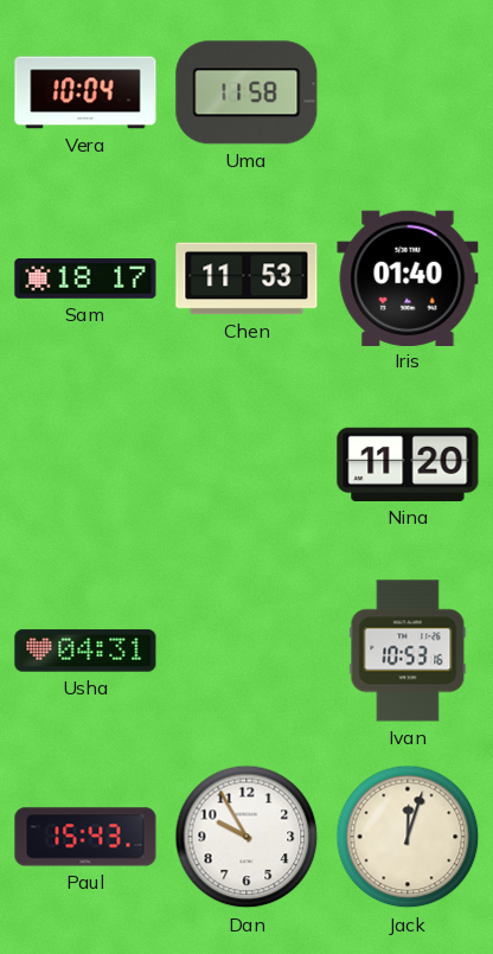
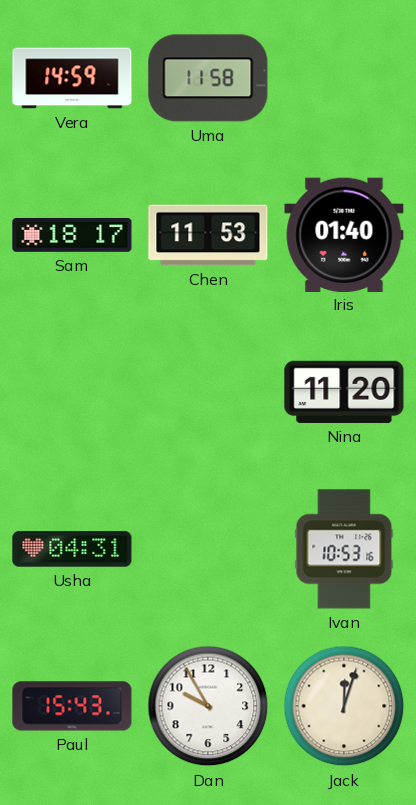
Vera: 10:04 -> 14:59
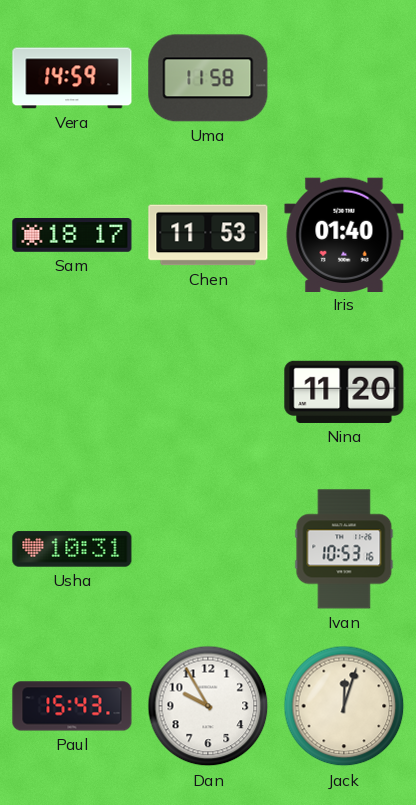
Usha: 04:31 -> 10:31
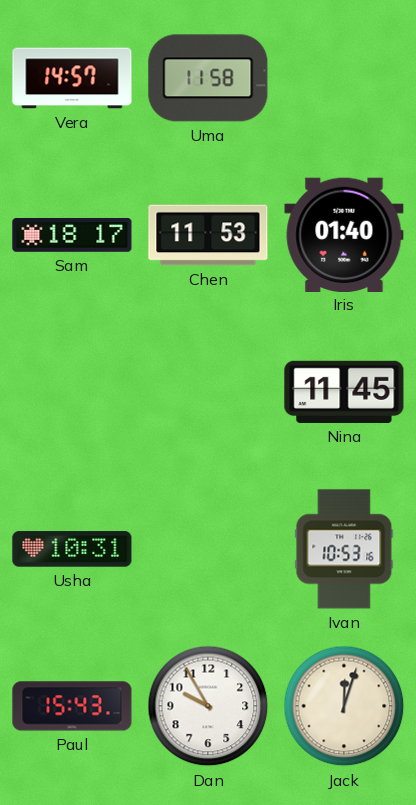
Vera: 14:59 -> 14:57
Nina: 11:20 -> 11:45
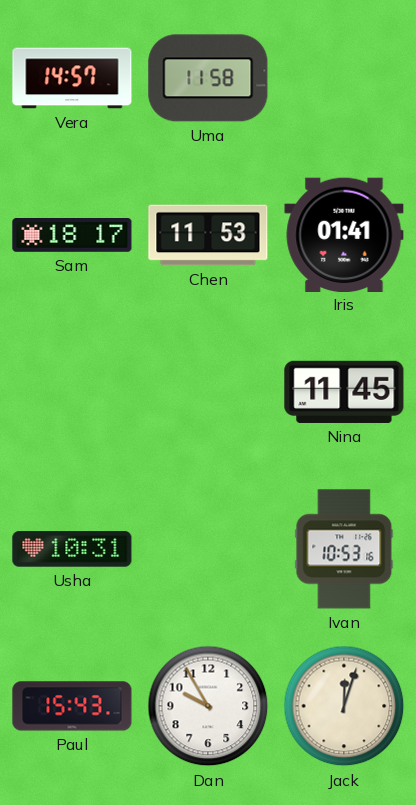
Iris: 01:40 -> 01:41
